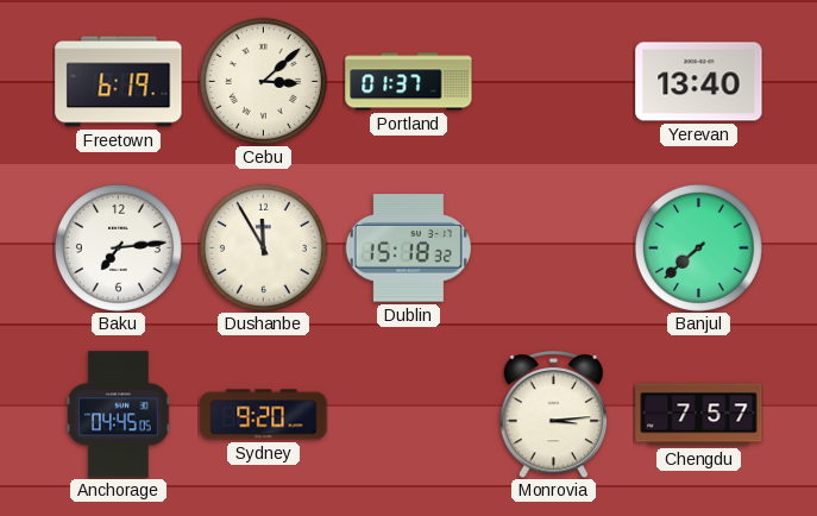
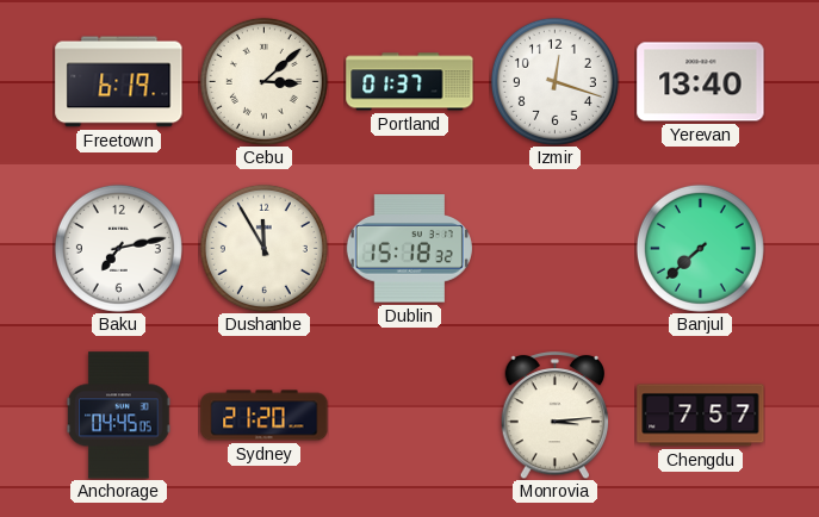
Izmir: none -> 12:18
Baku: 7:14 -> 7:13
Sydney: 9:20 -> 21:20
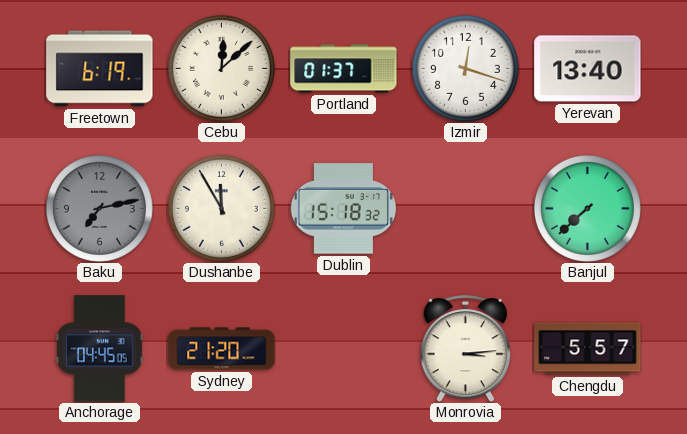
Cebu: 3:08 -> 12:08
Baku dial: white -> grey
Chengdu: 7:57 -> 5:57
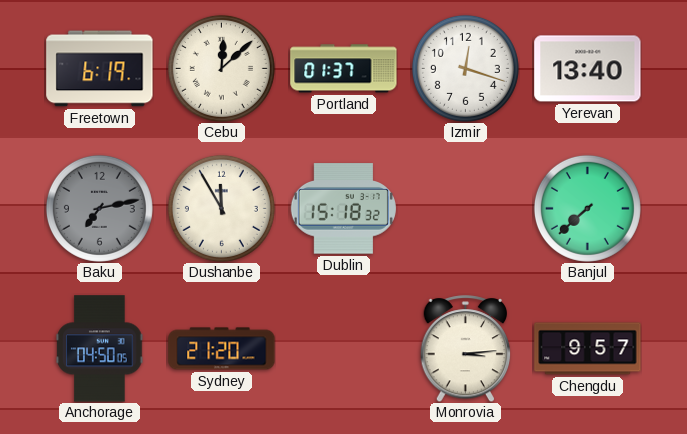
Anchorage: 04:45 -> 04:50
Chengdu: 5:57 -> 9:57
